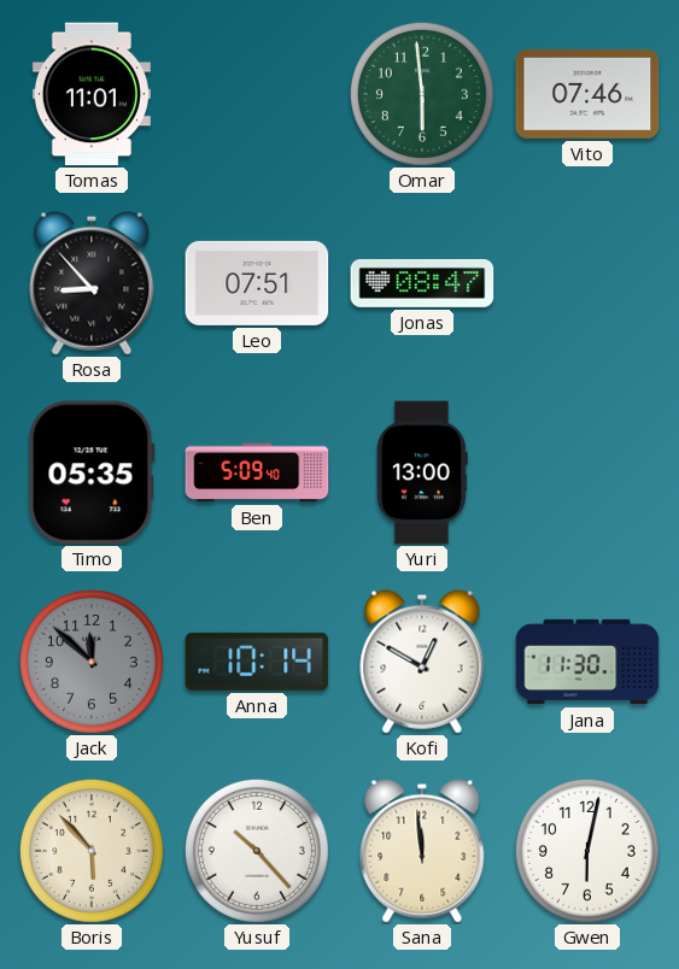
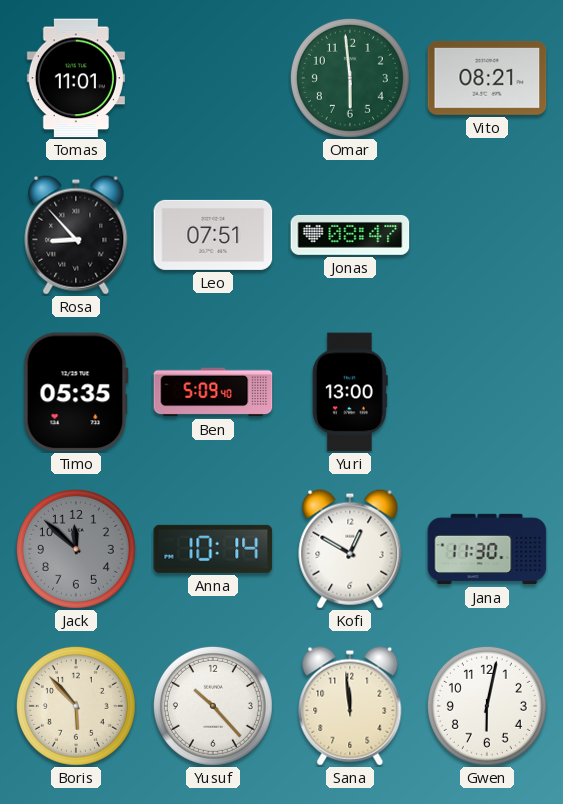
Vito: 07:46 -> 08:21
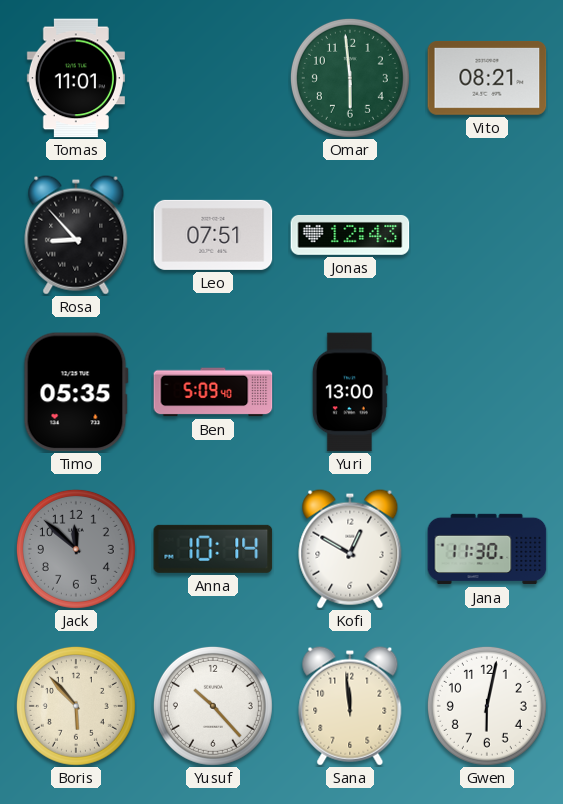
Jonas: 08:47 -> 12:43
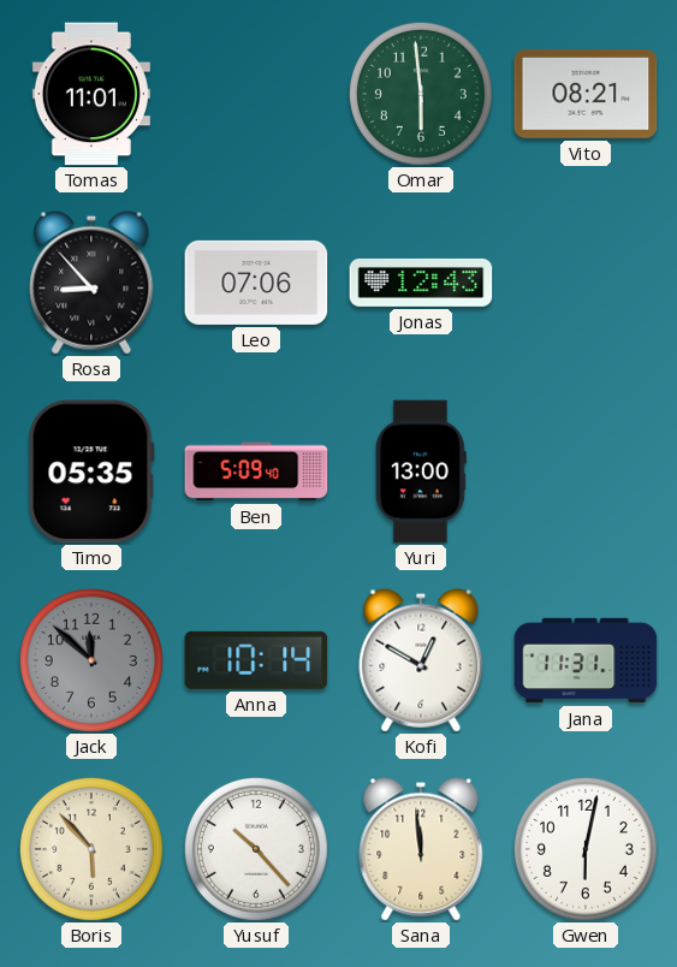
Leo: 07:51 -> 07:06
Jana: 11:30 -> 11:31
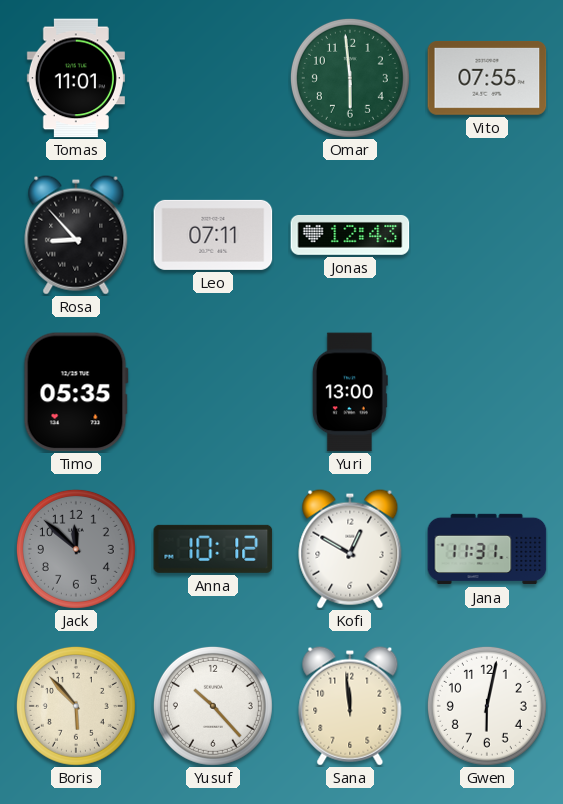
Vito: 08:21 -> 07:55
Leo: 07:06 -> 07:11
Ben: 5:09 -> none
Anna: 10:14 -> 10:12
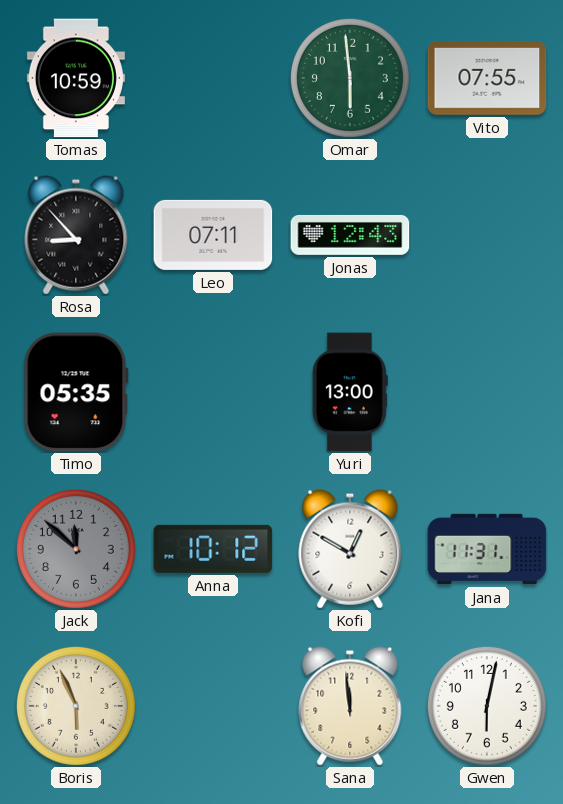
Tomas: 11:01 -> 10:59
Boris: 5:53 -> 5:56
Yusuf: 10:23 -> none
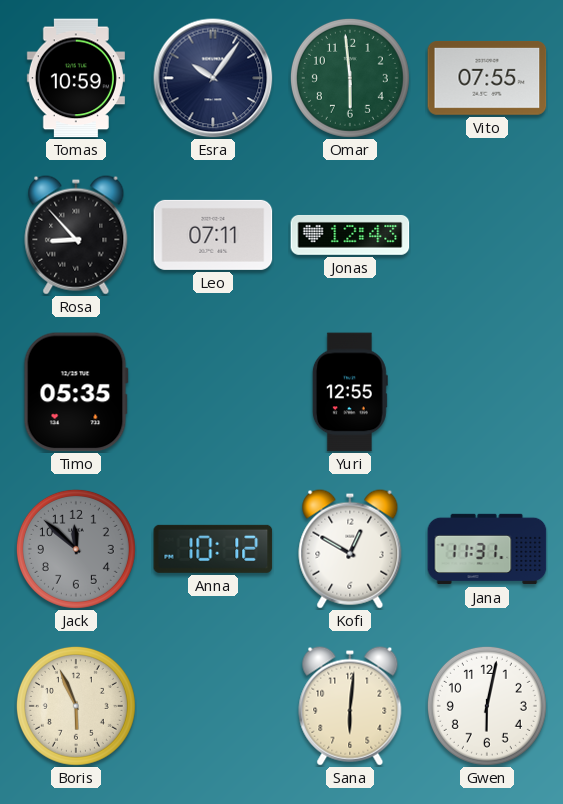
Esra: none -> 10:06
Yuri: 13:00 -> 12:55
Sana: 11:59 -> 6:01
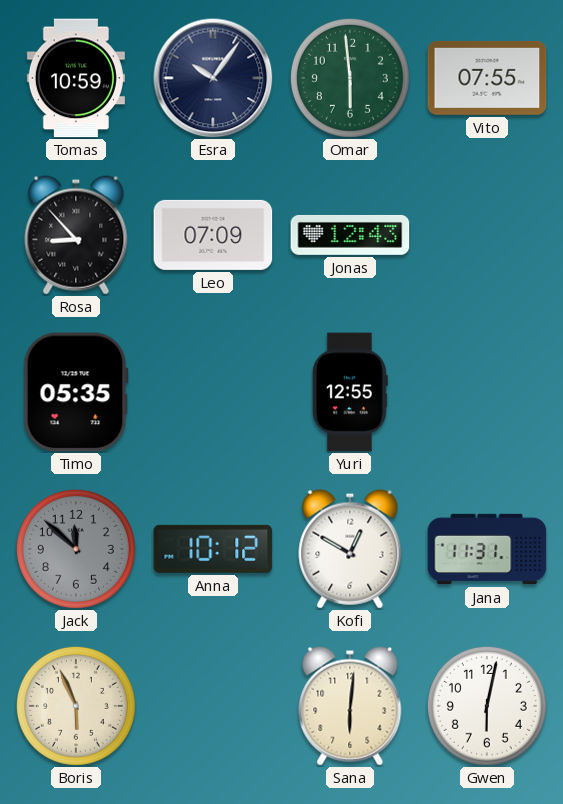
Leo: 07:11 -> 07:09
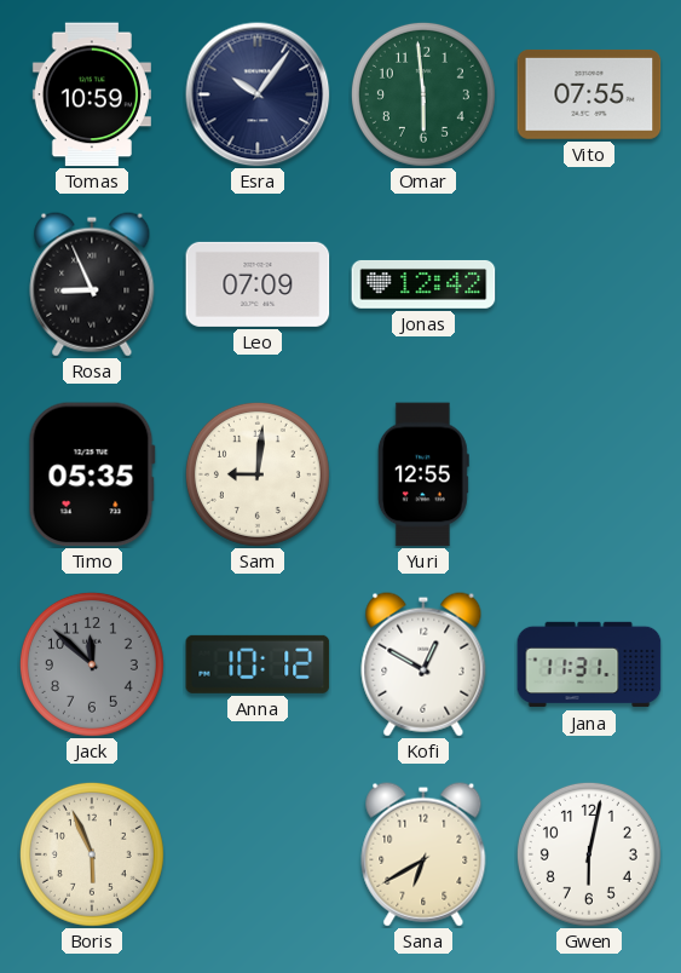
Rosa: 8:53 -> 8:56
Jonas: 12:43 -> 12:42
Sam: none -> 9:01
Sana: 6:01 -> 6:40
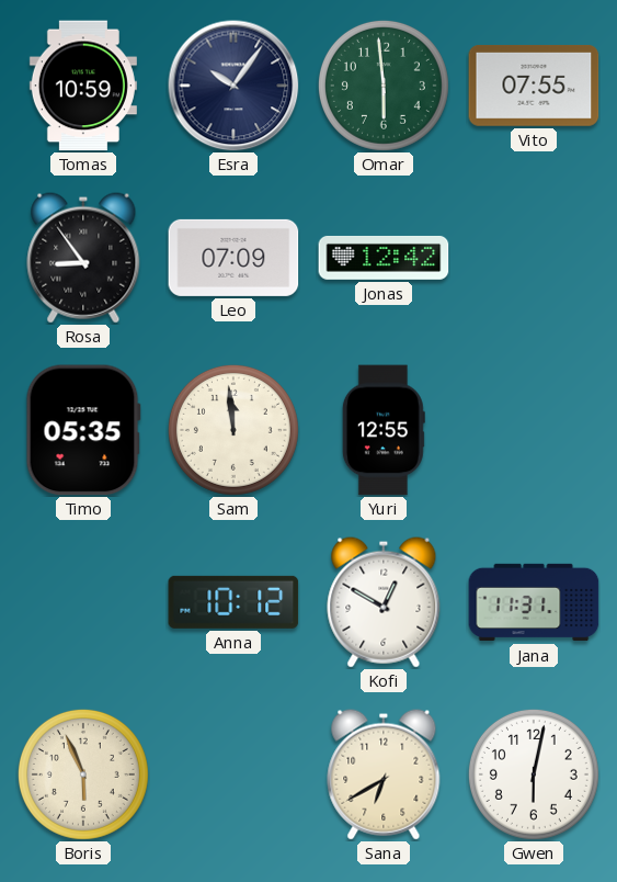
Rosa: 8:56 -> 8:54
Sam: 9:01 -> 11:59
Jack: 11:52 -> none
